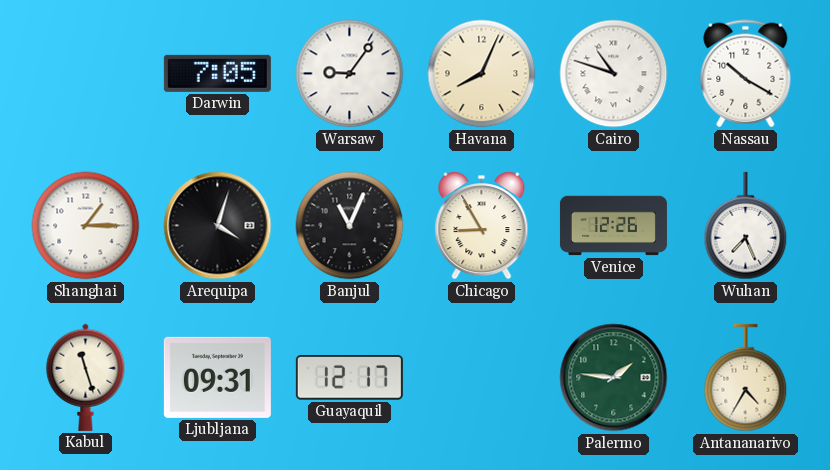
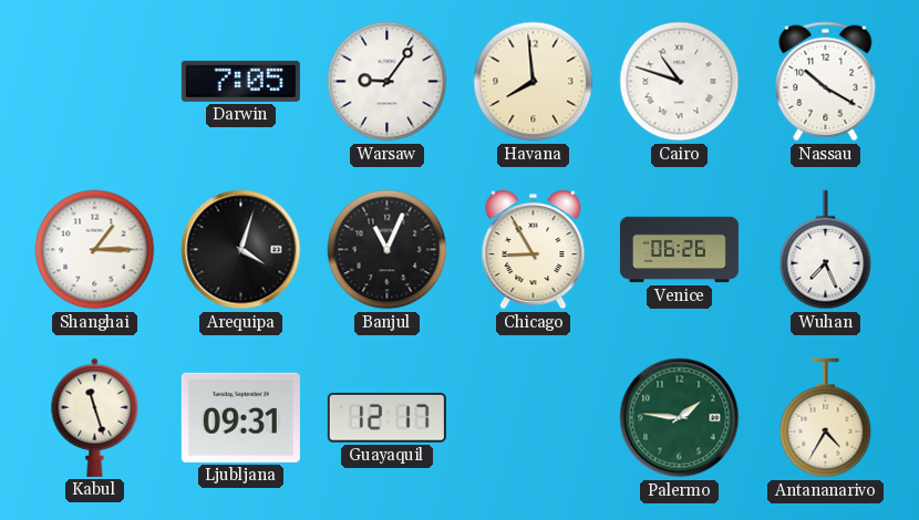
Havana: 8:04 -> 7:59
Venice: 12:26 -> 06:26
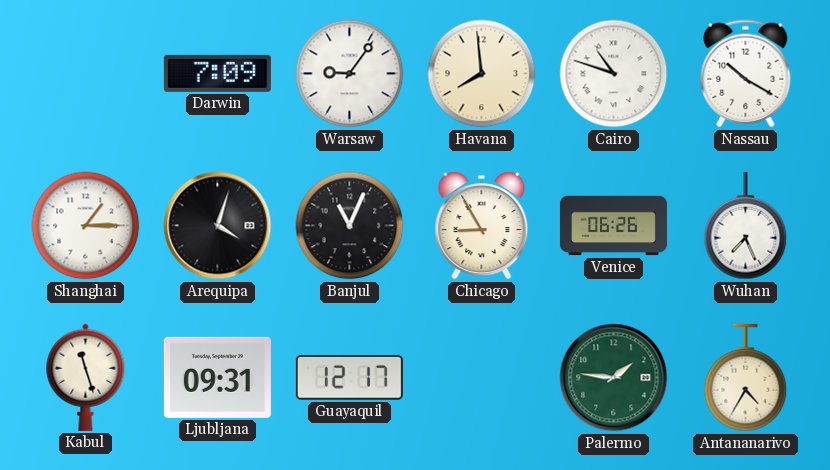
Darwin: 7:05 -> 7:09
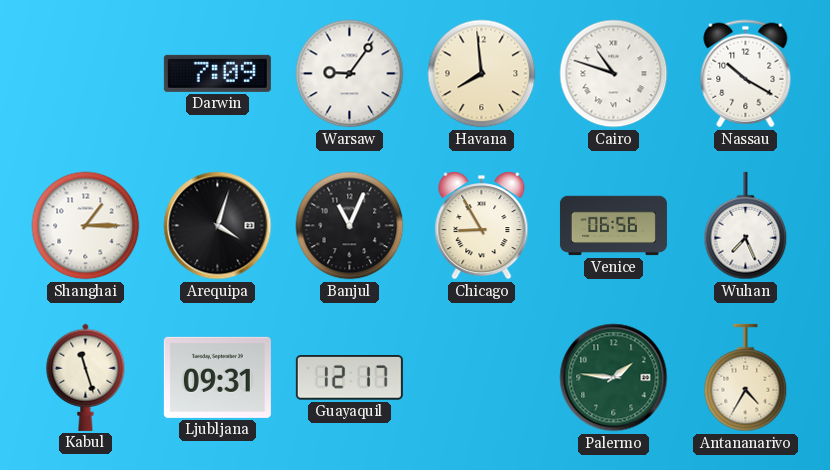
Venice: 06:26 -> 06:56
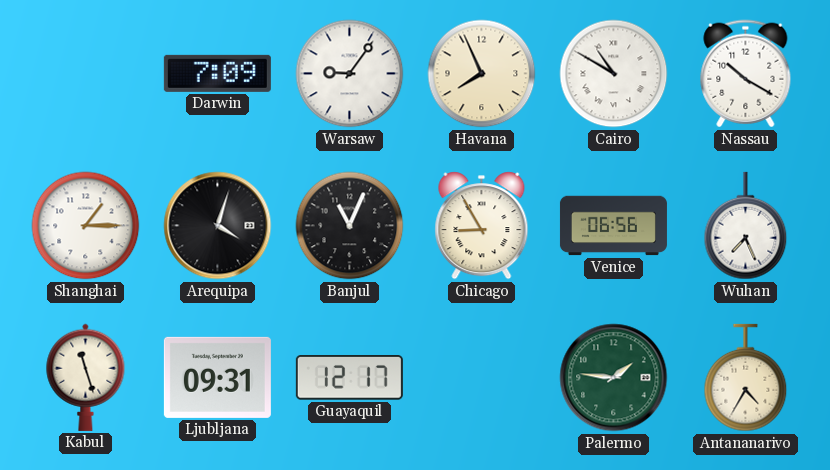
Havana: 7:59 -> 7:56
Cairo: 10:48 -> 10:50
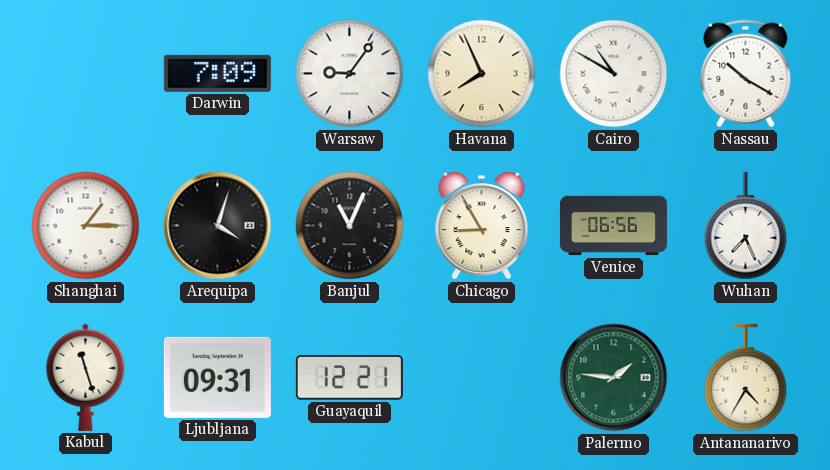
Guayaquil: 12:17 -> 12:21
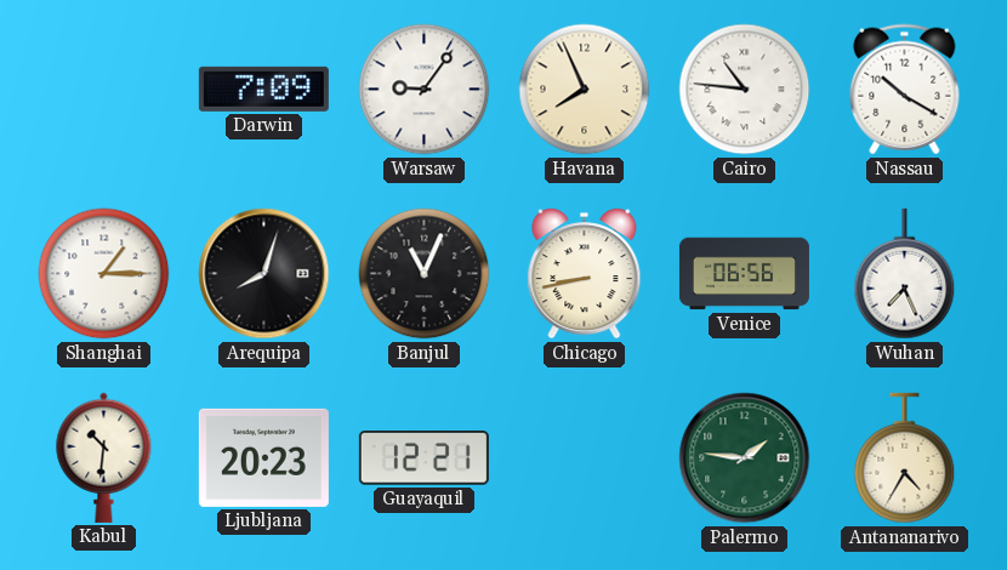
Cairo: 10:50 -> 10:46
Arequipa: 4:03 -> 8:03
Chicago: 8:55 -> 8:43
Kabul: 11:27 -> 10:31
Ljubljana: 09:31 -> 20:23
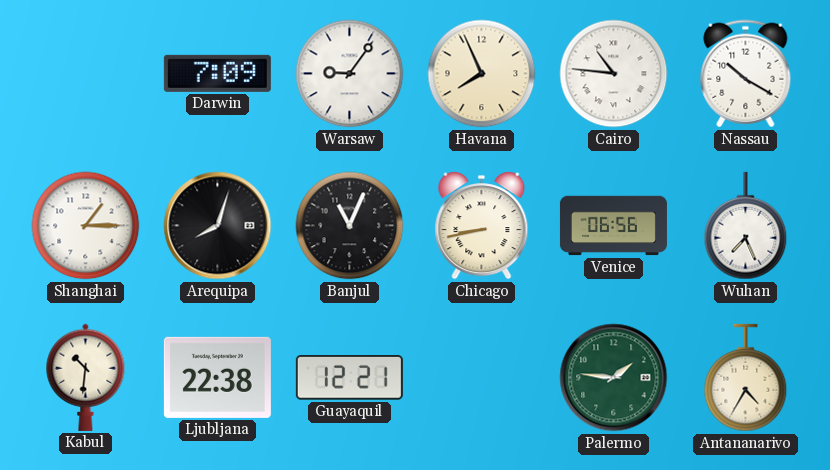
Ljubljana: 20:23 -> 22:38
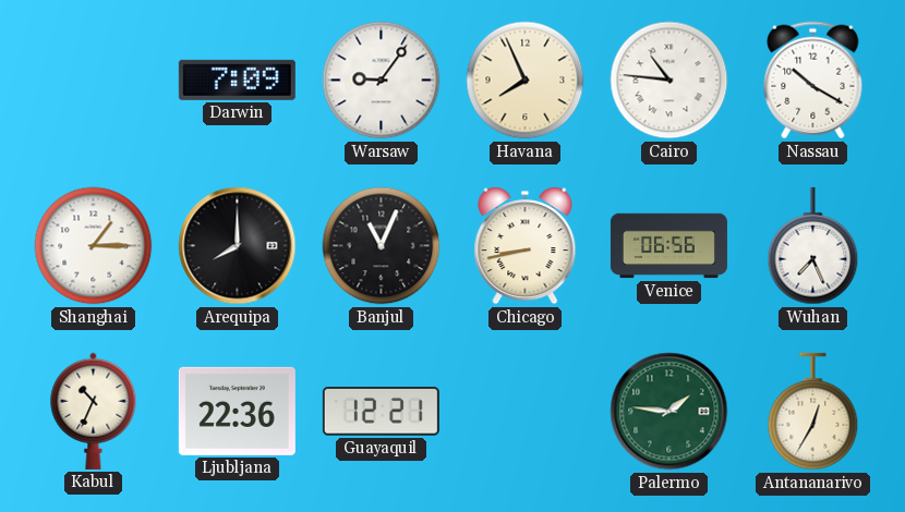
Arequipa: 8:03 -> 8:00
Kabul: 10:31 -> 10:34
Ljubljana: 22:38 -> 22:36
Antananarivo: 4:35 -> 12:35
